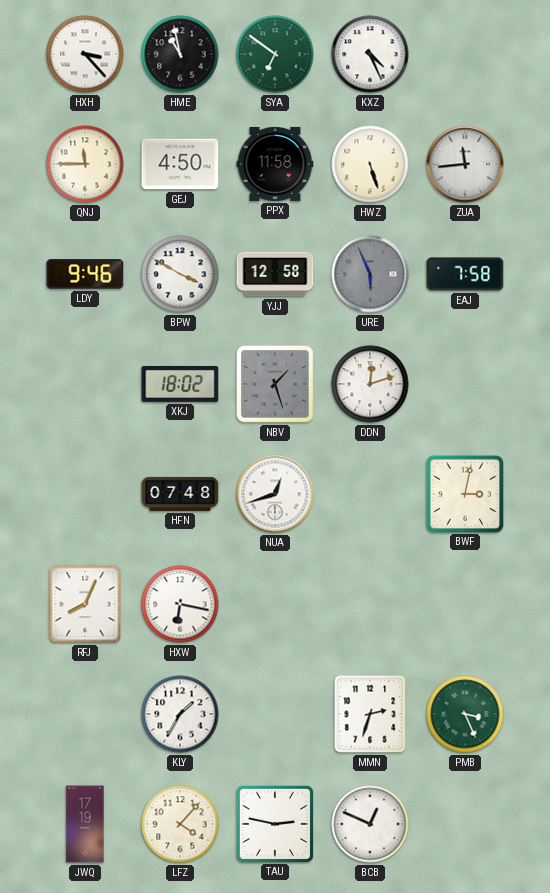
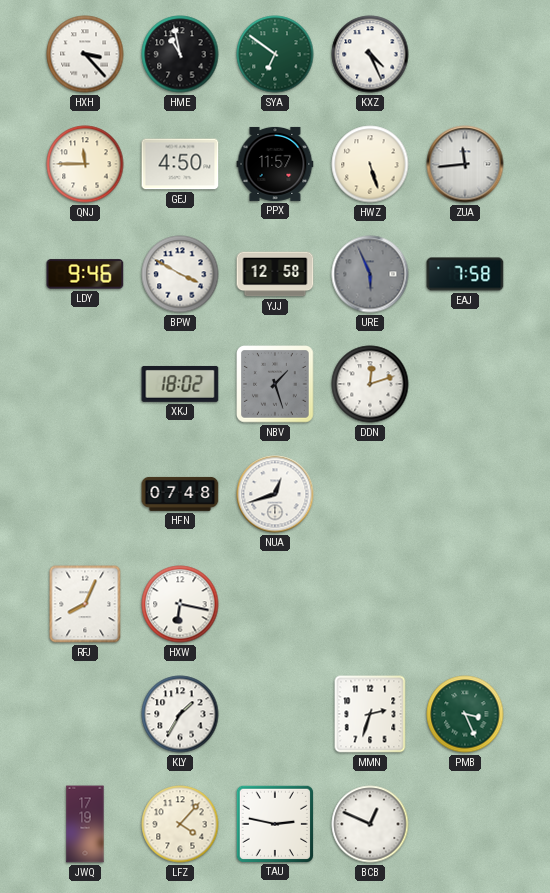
PPX: 11:58 -> 11:57
BWF: 3:02 -> none
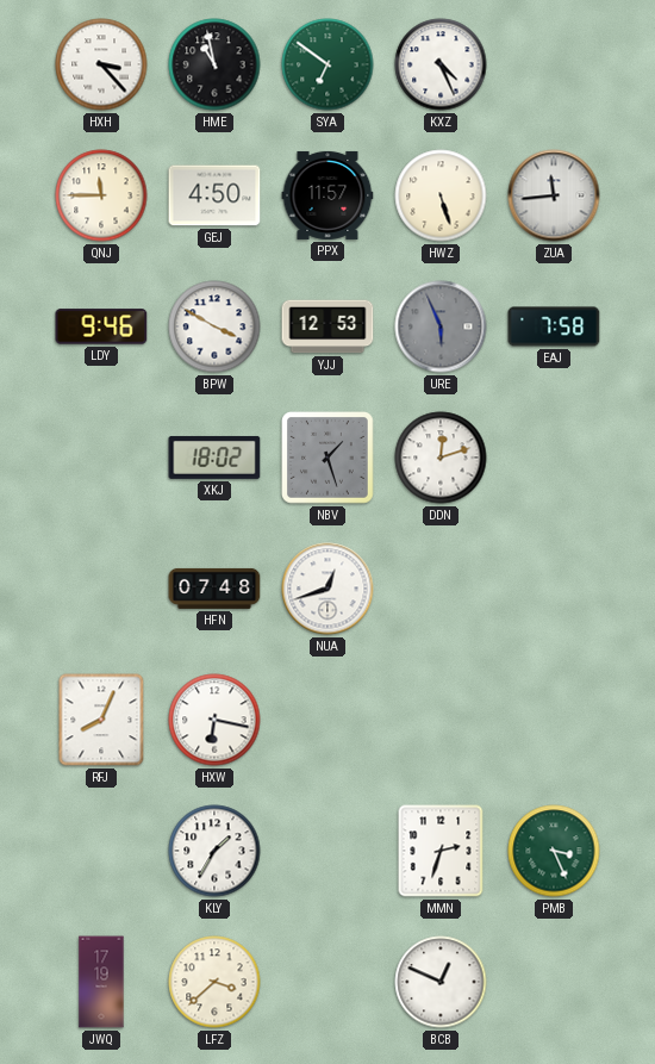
YJJ: 12:58 -> 12:53
LFZ: 4:07 -> 3:38
TAU: 2:47 -> none
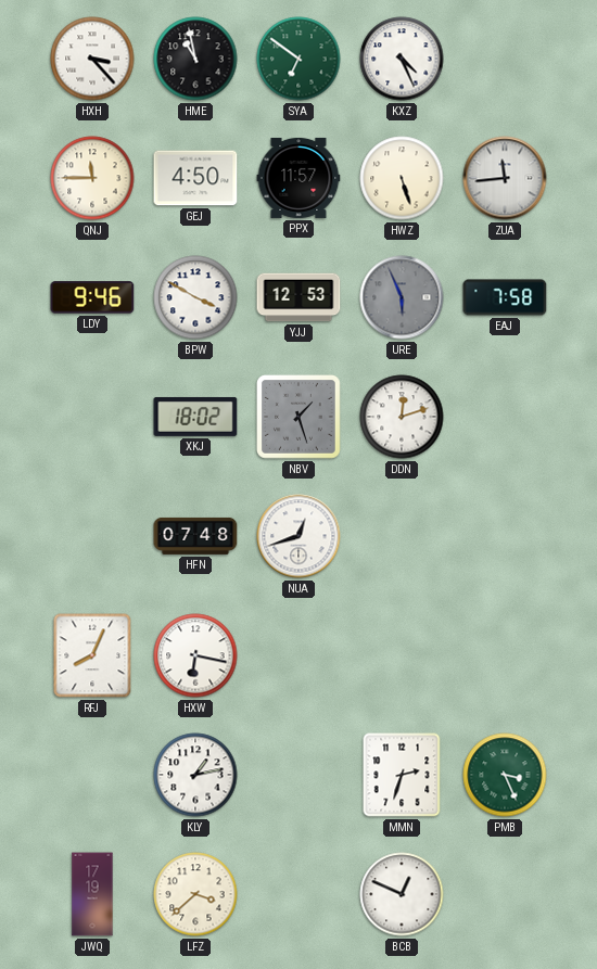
KLY: 1:35 -> 1:13
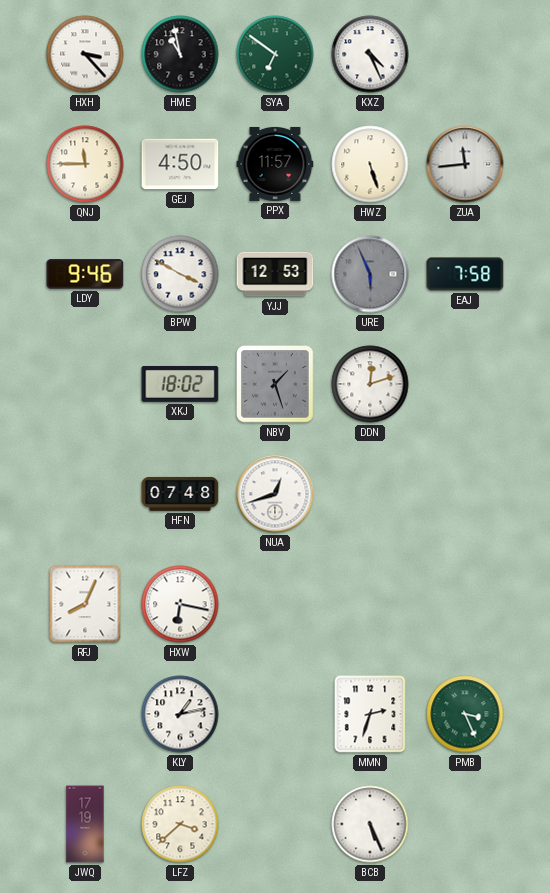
BCB: 12:49 -> 5:26
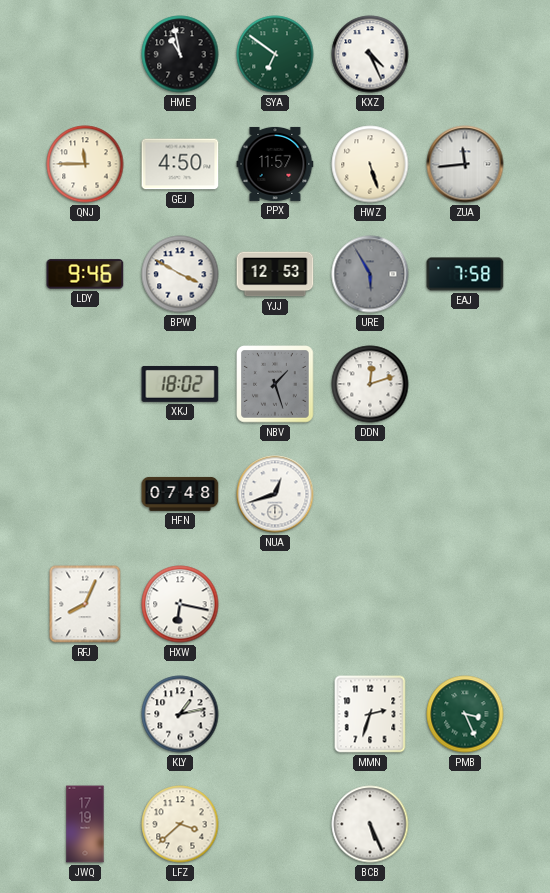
HXH: 3:23 -> none
URE: 5:56 -> 5:55
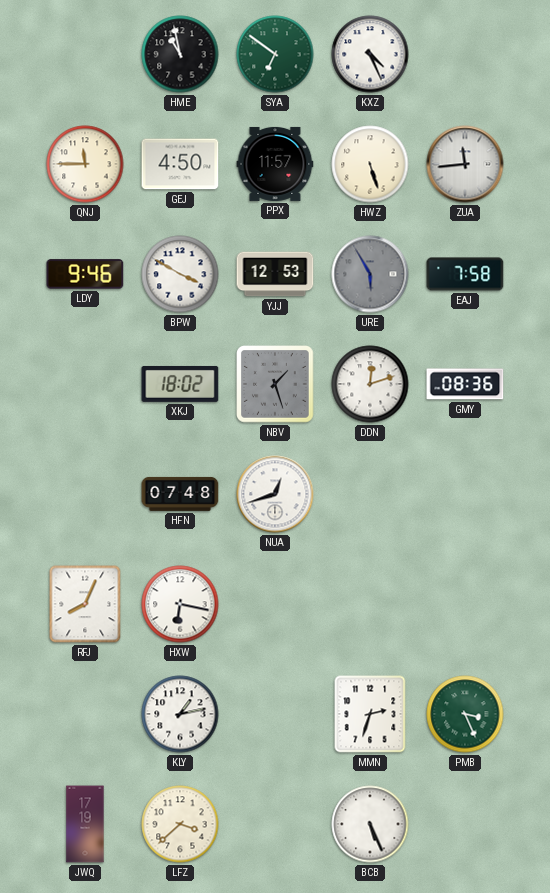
GMY: none -> 08:36
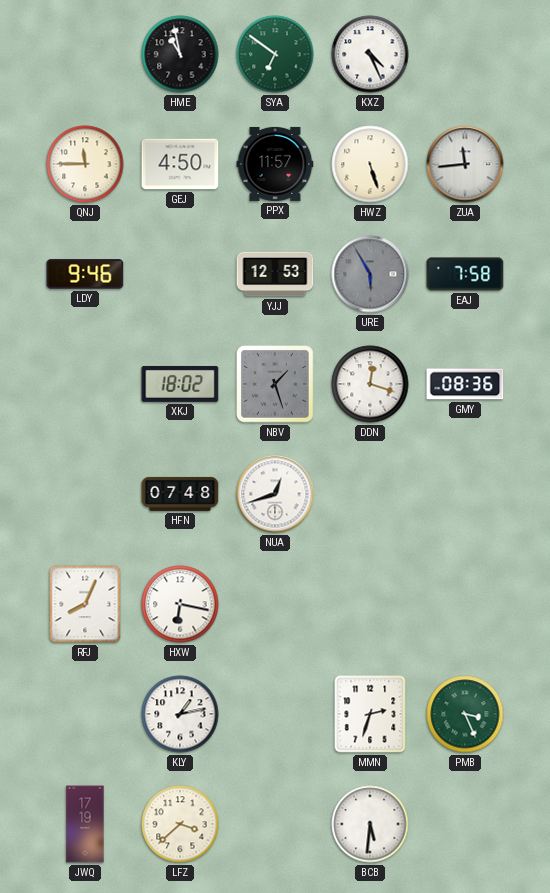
BPW: 3:50 -> none
DDN: 12:12 -> 12:18
BCB: 5:26 -> 5:31
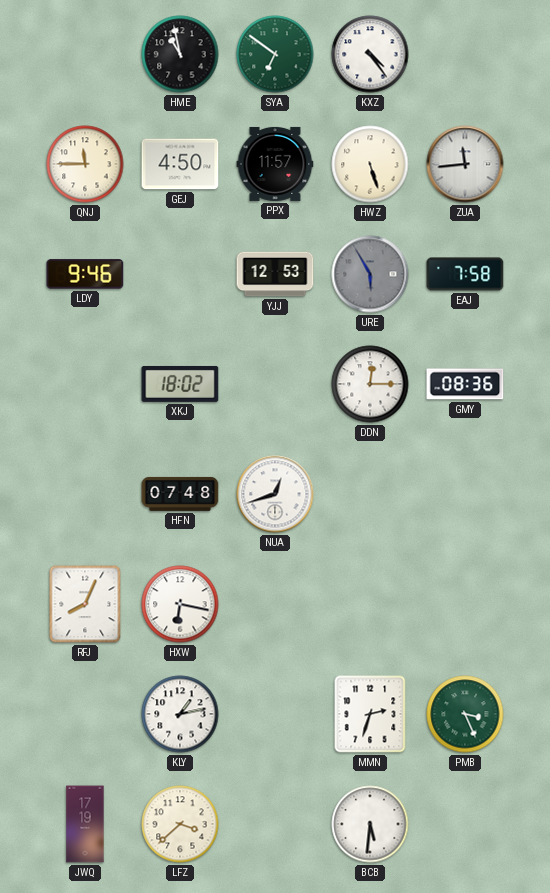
KXZ: 4:26 -> 4:24
NBV: 1:27 -> none
DDN: 12:18 -> 12:15
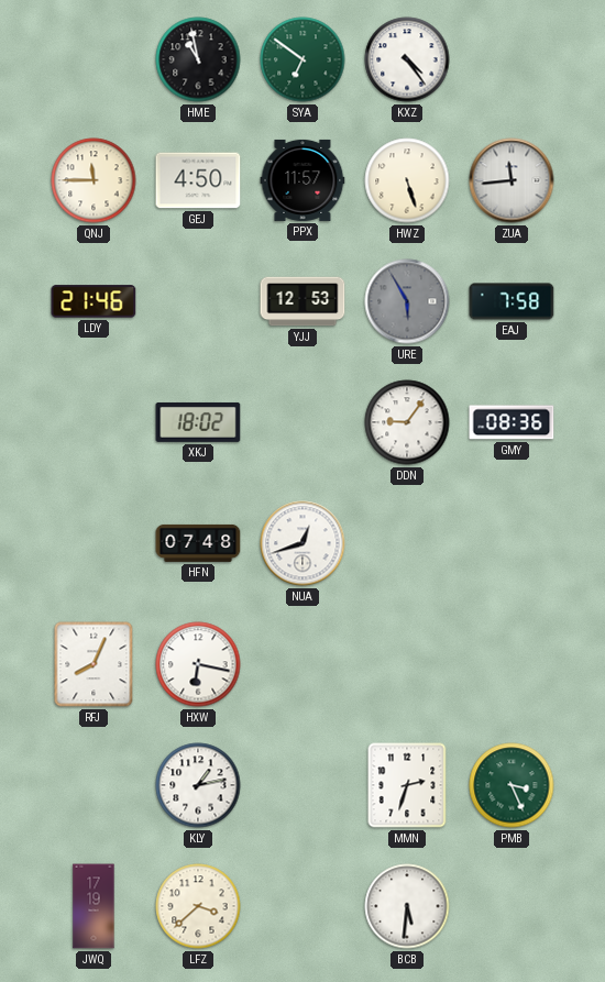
LDY: 9:46 -> 21:46
DDN: 12:15 -> 9:06
